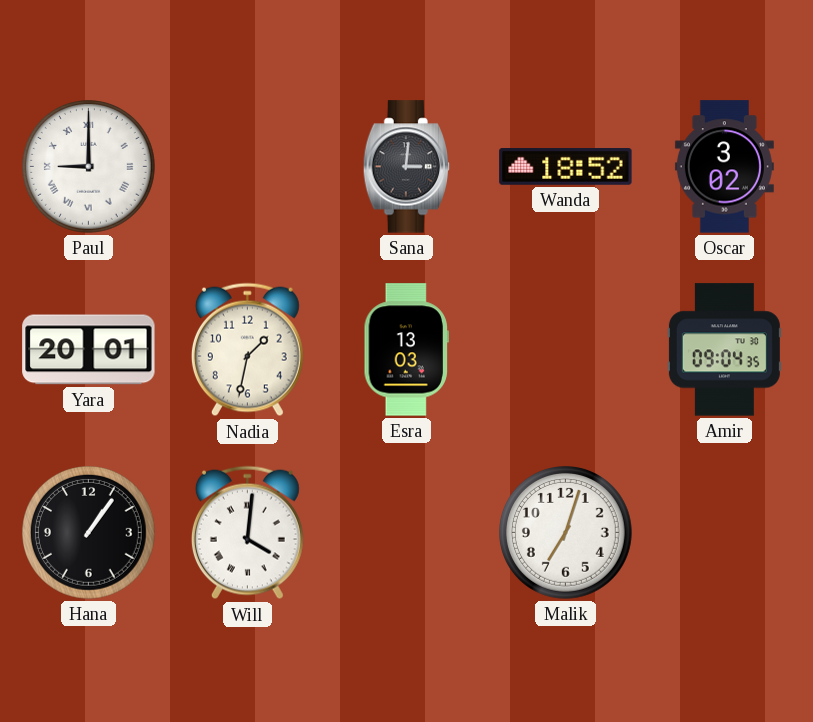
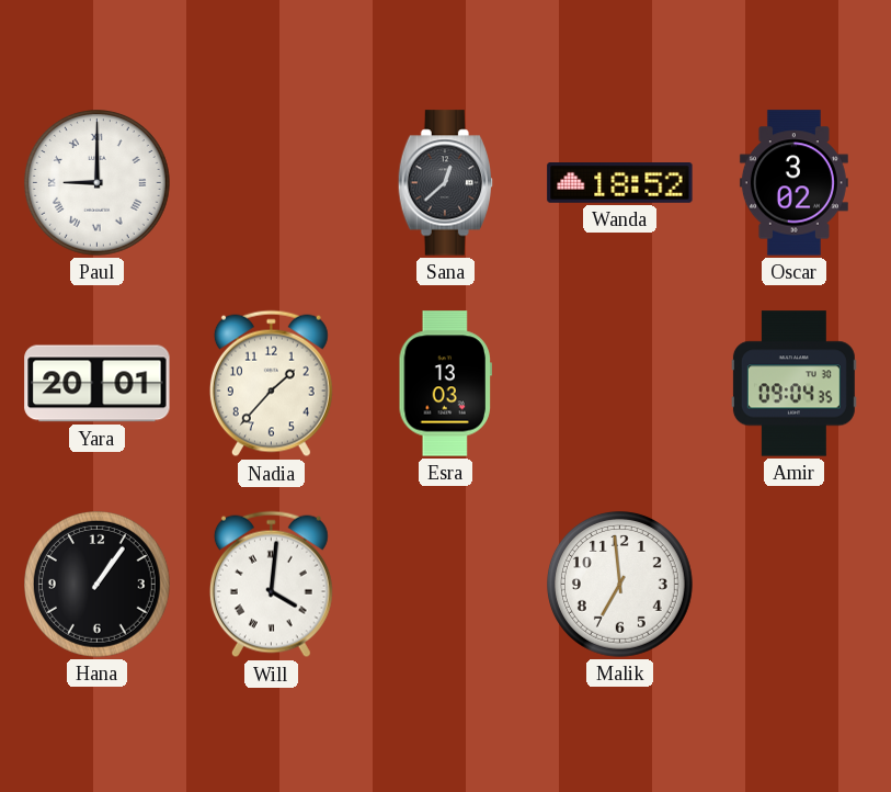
Sana: 3:01 -> 12:38
Nadia: 1:32 -> 1:37
Malik: 7:03 -> 6:59
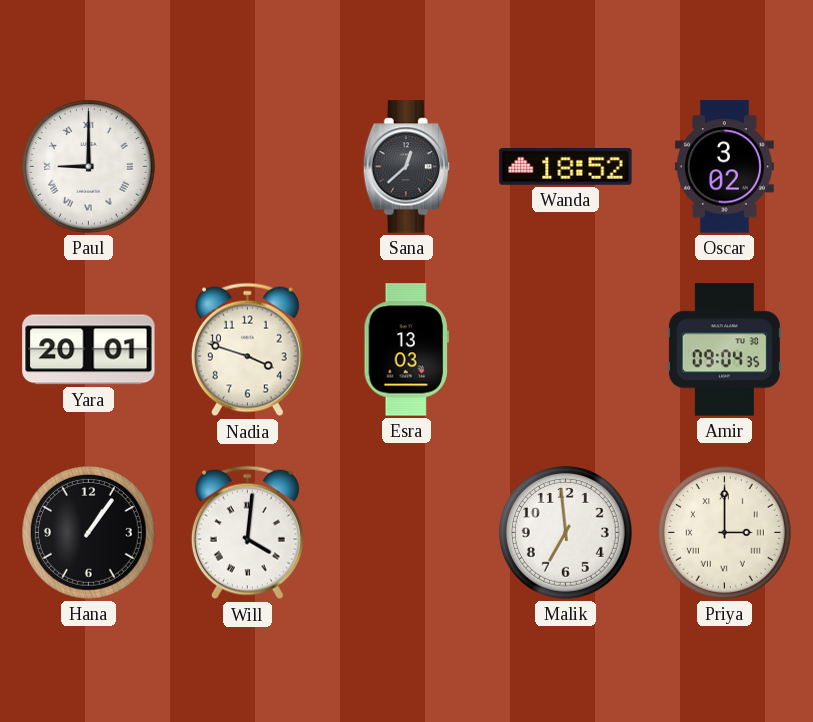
Nadia: 1:37 -> 3:48
Priya: none -> 3:00
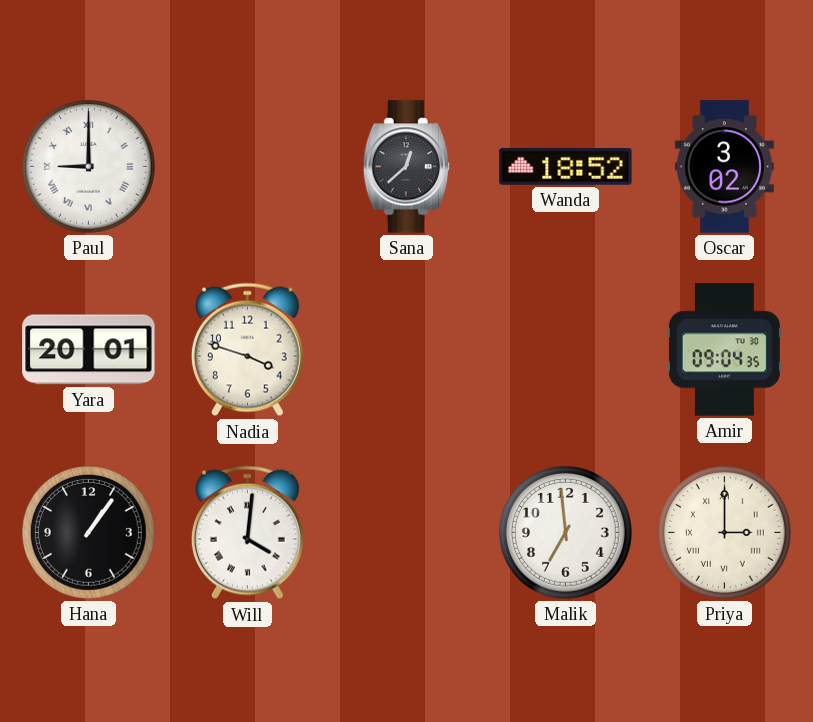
Esra: 13:03 -> none
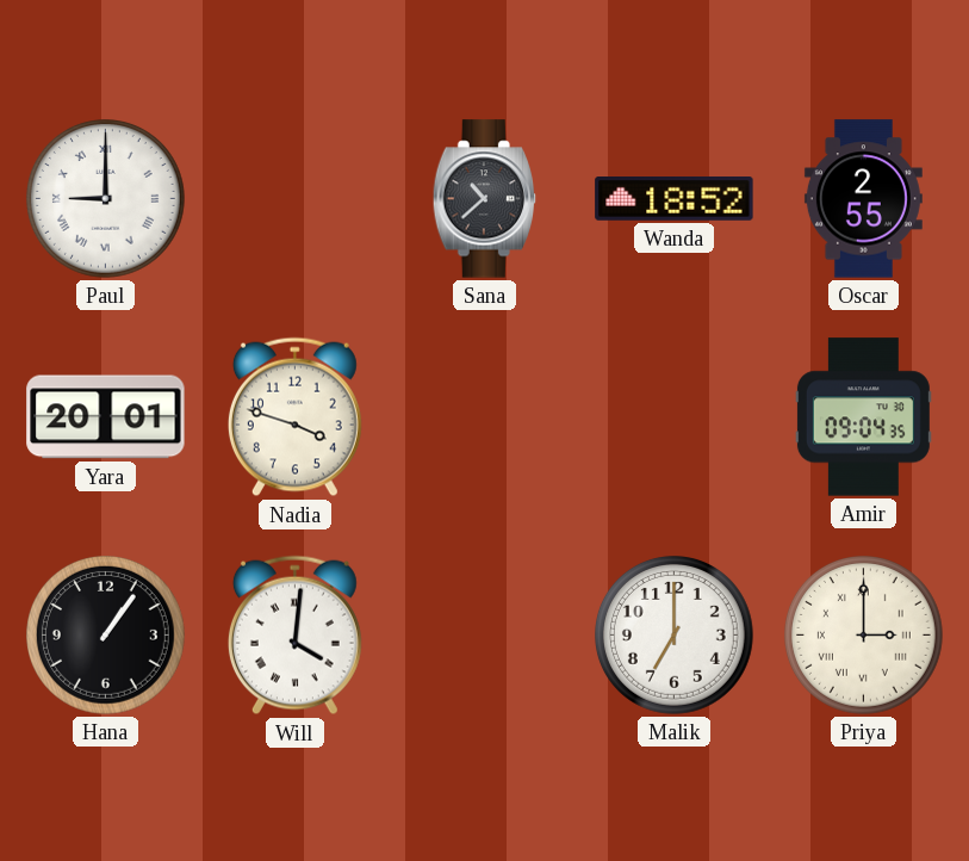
Sana: 12:38 -> 10:38
Oscar: 3:02 -> 2:55
Malik: 6:59 -> 7:00
